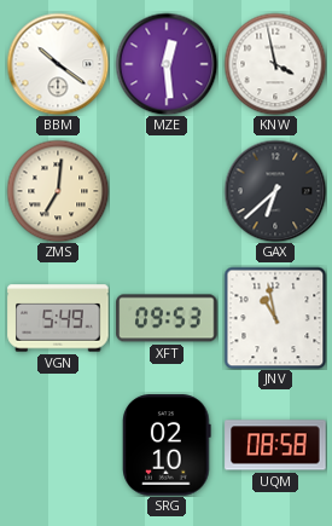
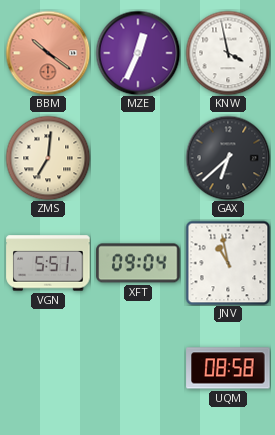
BBM dial: white -> salmon
MZE: 12:29 -> 12:34
VGN: 5:49 -> 5:51
XFT: 09:53 -> 09:04
SRG: 02:10 -> none
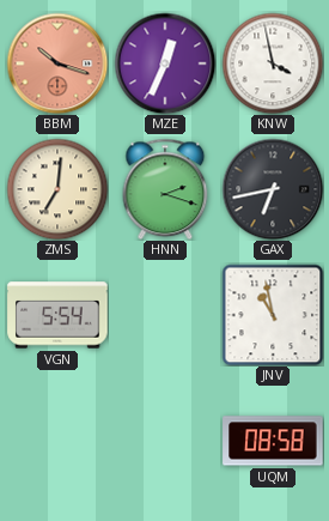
BBM: 10:21 -> 10:18
HNN: none -> 2:18
GAX: 6:38 -> 6:43
VGN: 5:51 -> 5:54
XFT: 09:04 -> none
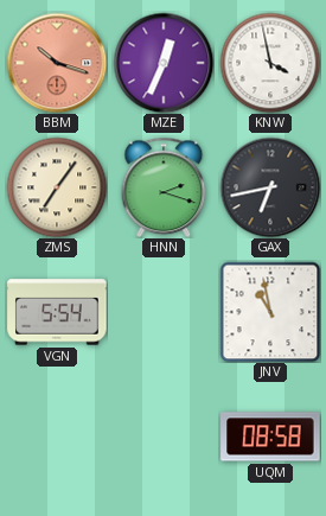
ZMS: 7:01 -> 7:06
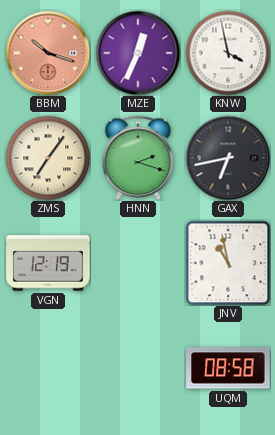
VGN: 5:54 -> 12:19
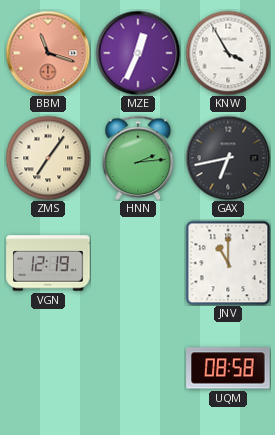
BBM: 10:18 -> 11:18
KNW: 3:58 -> 3:55
HNN: 2:18 -> 2:14
JNV: 10:58 -> 11:00
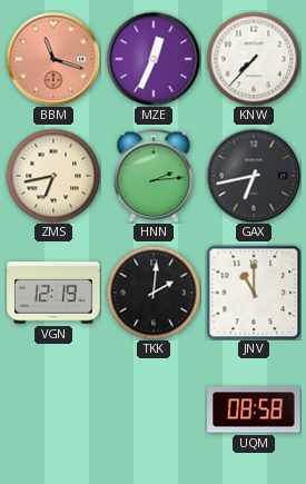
KNW: 3:55 -> 7:37
ZMS: 7:06 -> 6:43
TKK: none -> 2:01
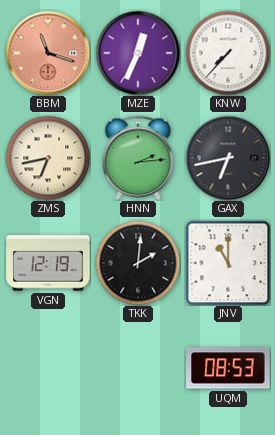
UQM: 08:58 -> 08:53
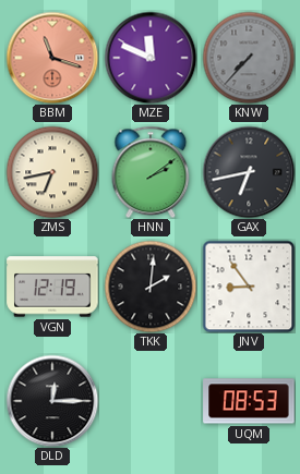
MZE: 12:34 -> 11:49
KNW dial: white -> grey
HNN: 2:14 -> 2:09
JNV: 11:00 -> 8:54
DLD: none -> 12:15
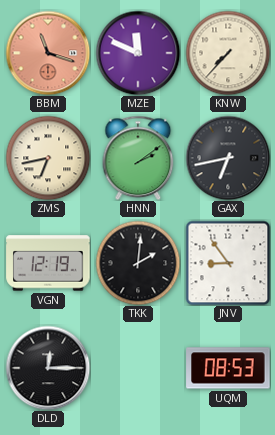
KNW dial: grey -> cream
